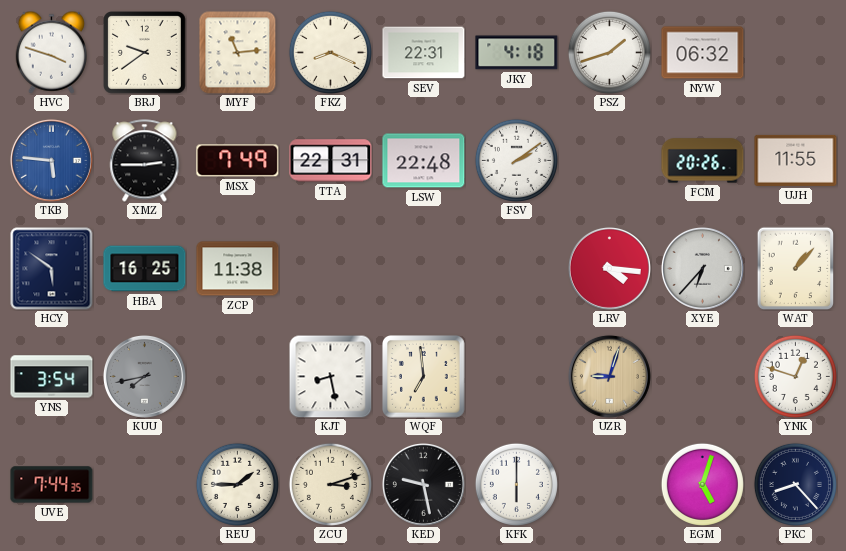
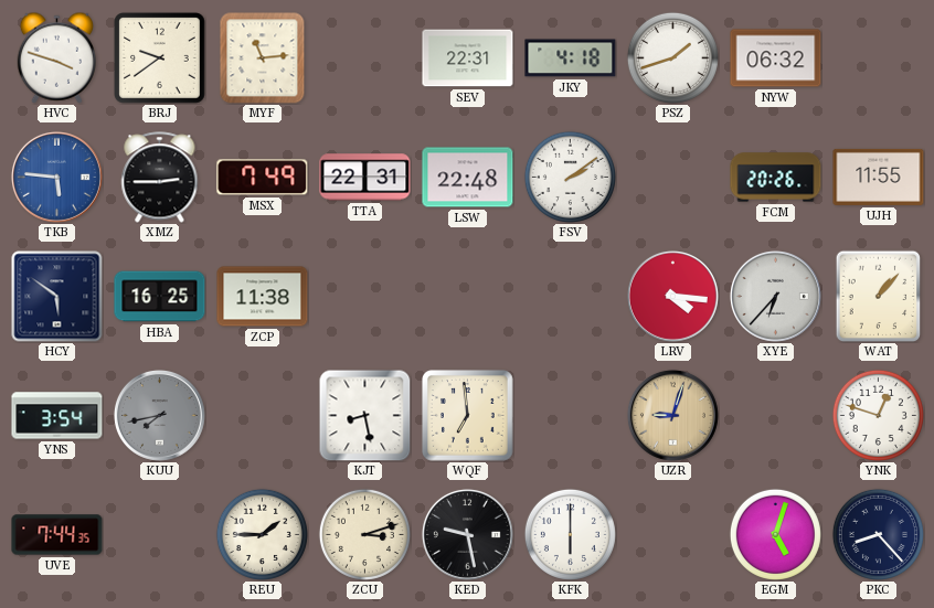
FKZ: 8:19 -> none
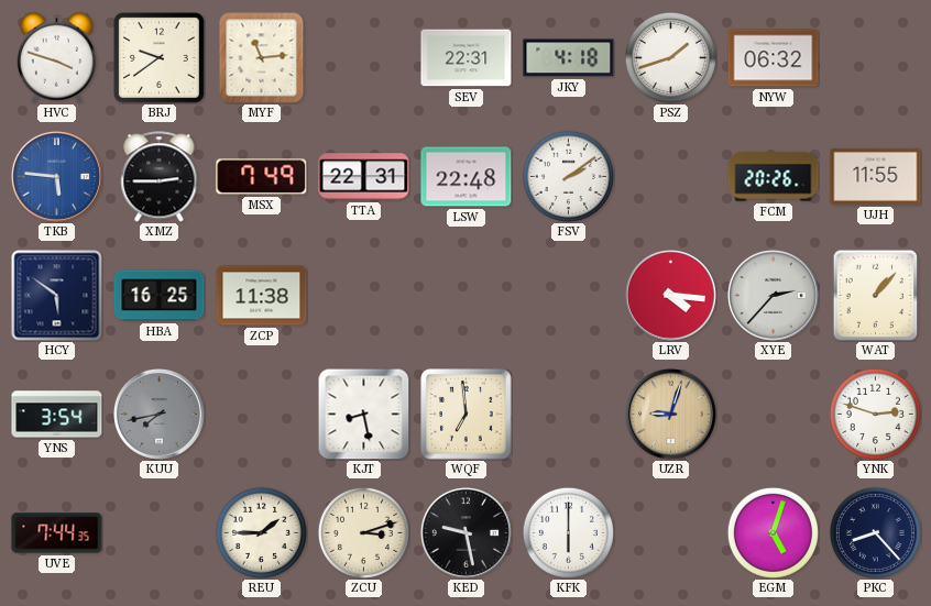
XYE: 6:37 -> 2:37
YNK: 12:48 -> 2:48
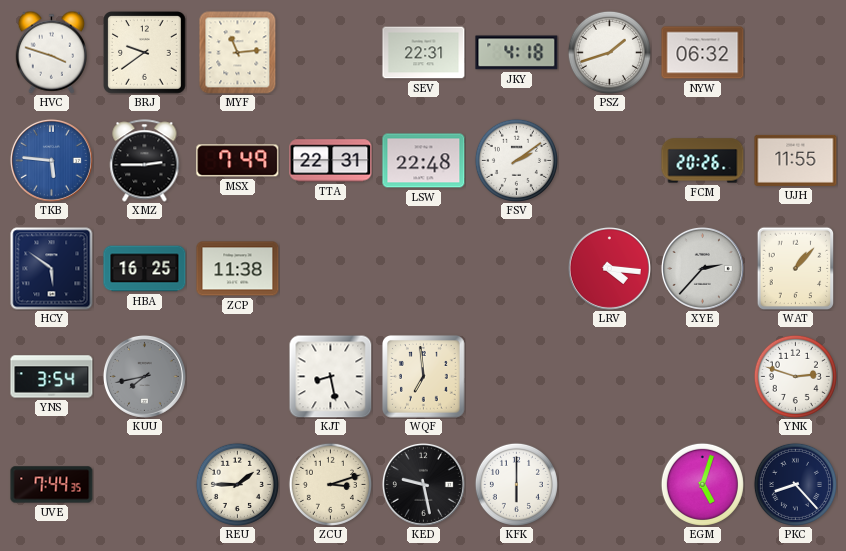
UZR: 9:03 -> none
